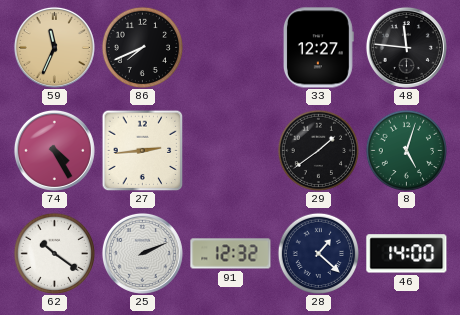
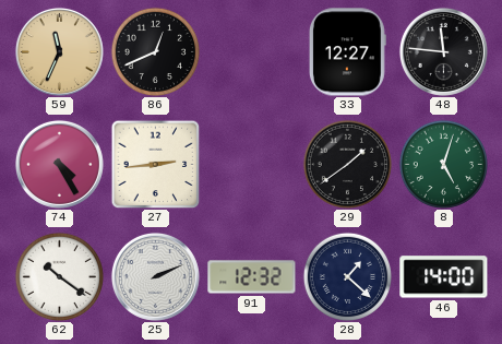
86: 7:41 -> 12:41
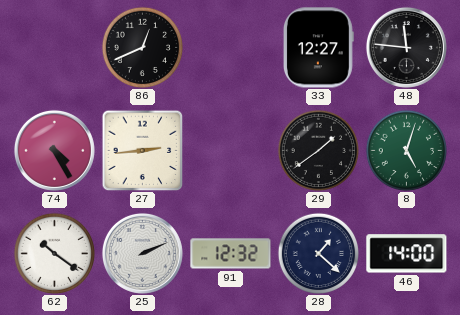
59: 11:34 -> none
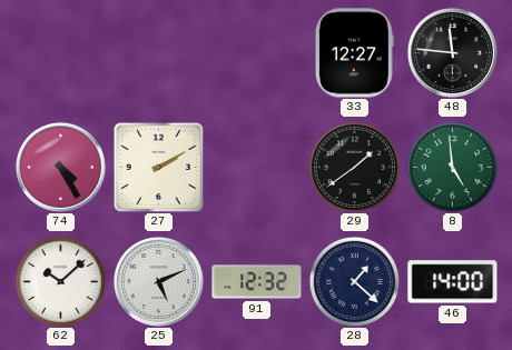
86: 12:41 -> none
27: 2:44 -> 2:10
8: 5:03 -> 4:59
62: 10:21 -> 10:08
25: 2:11 -> 5:11
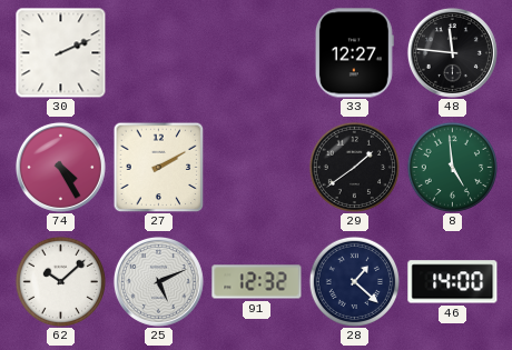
30: none -> 2:11
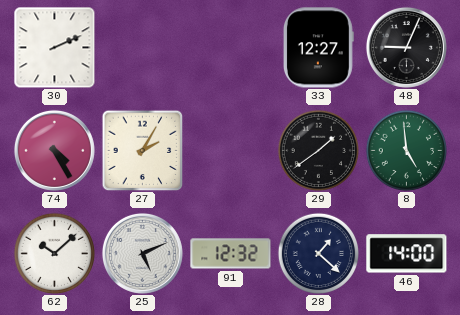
48: 11:46 -> 9:04
27: 2:10 -> 2:05
